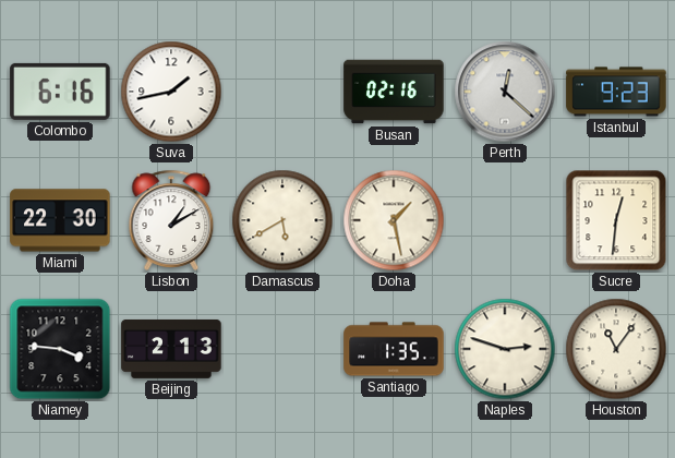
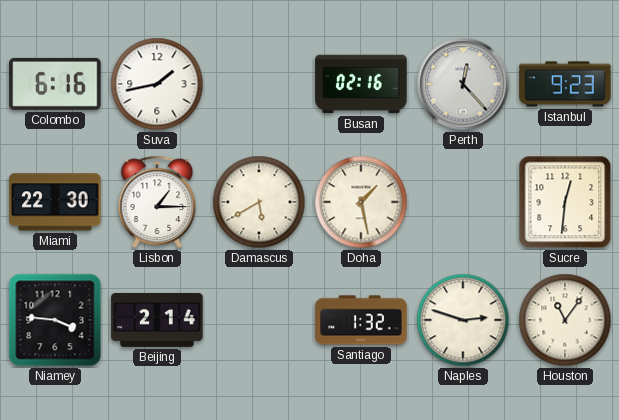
Perth: 12:22 -> 12:23
Lisbon: 1:10 -> 1:15
Beijing: 2:13 -> 2:14
Santiago: 1:35 -> 1:32
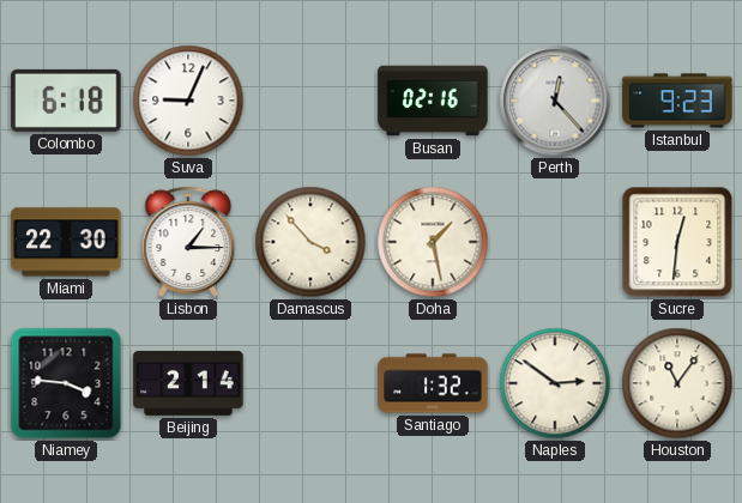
Colombo: 6:16 -> 6:18
Suva: 1:43 -> 9:04
Damascus: 5:40 -> 3:53
Naples: 2:48 -> 2:51
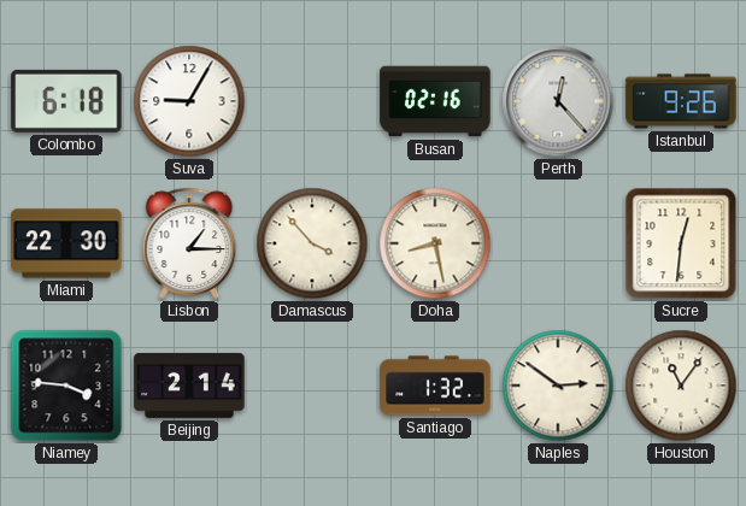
Suva: 9:04 -> 9:05
Istanbul: 9:23 -> 9:26
Doha: 1:28 -> 8:28
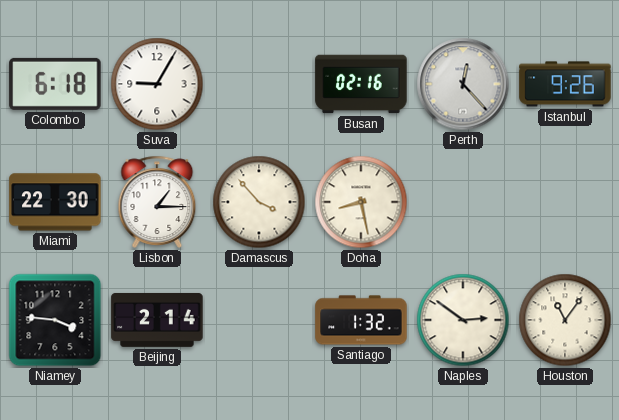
Sucre: 12:31 -> none
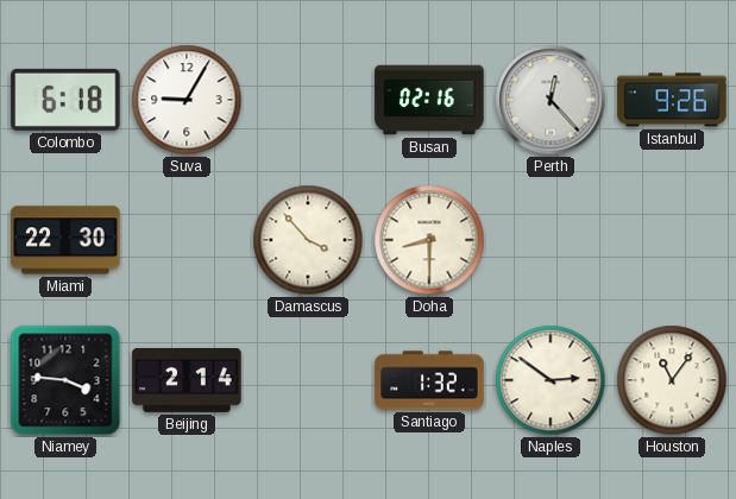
Lisbon: 1:15 -> none
Doha: 8:28 -> 8:30
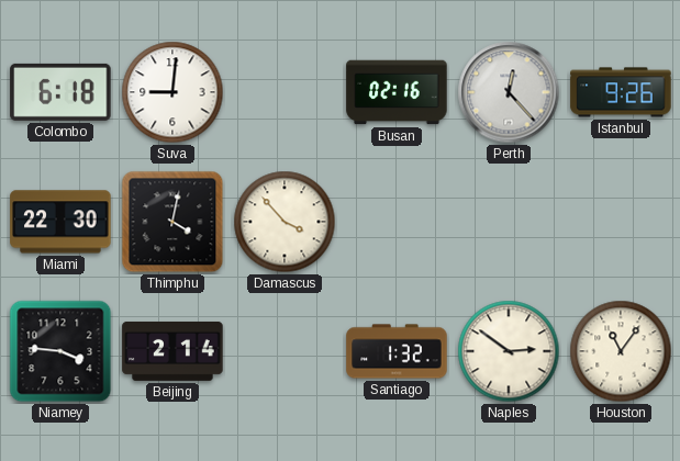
Suva: 9:05 -> 9:01
Thimphu: none -> 4:02
Doha: 8:30 -> none
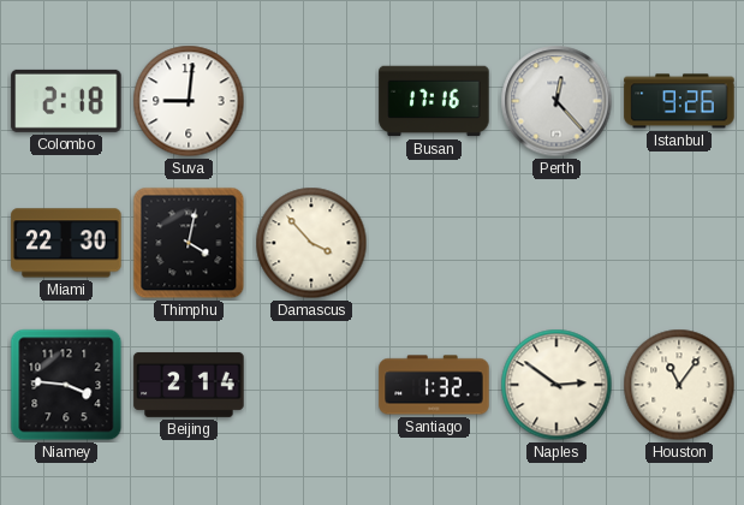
Colombo: 6:18 -> 2:18
Busan: 02:16 -> 17:16
